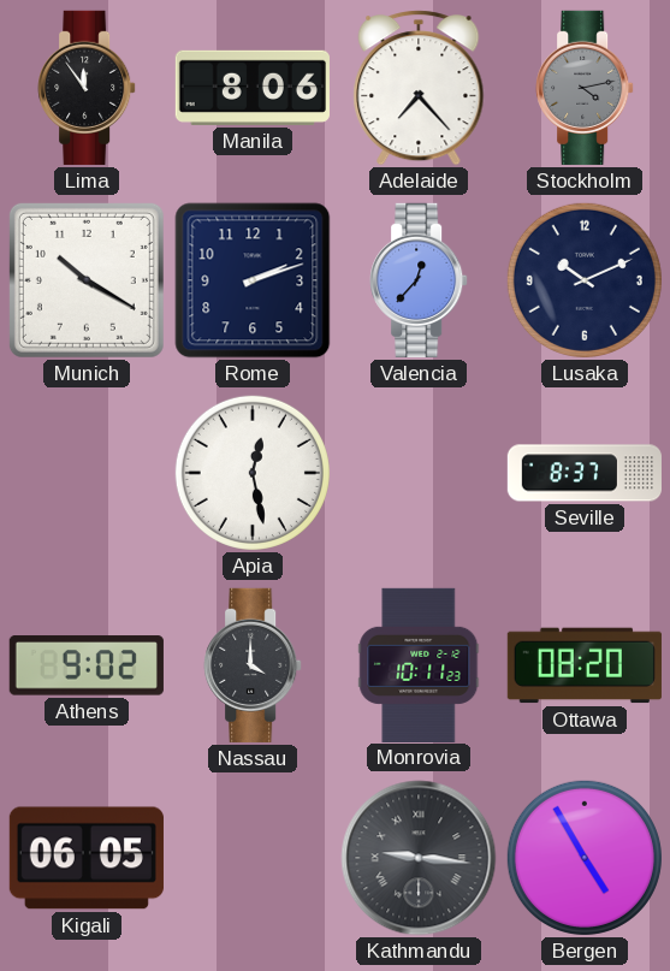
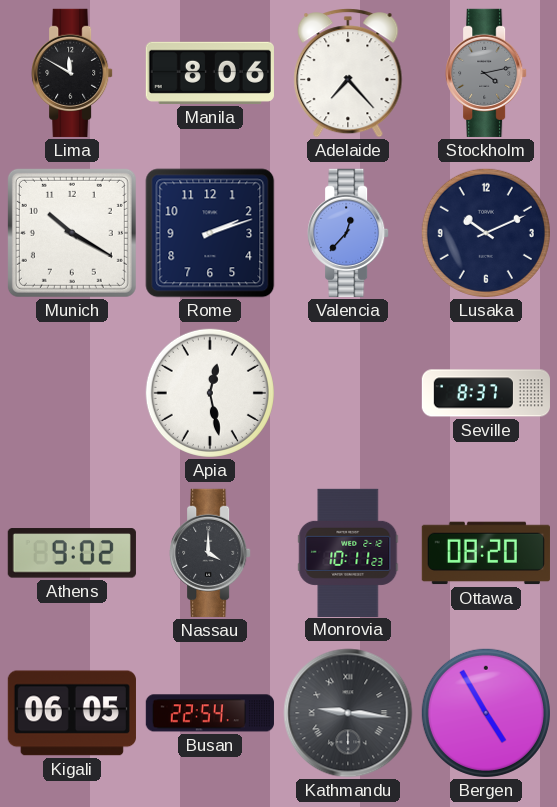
Lima: 11:54 -> 11:50
Busan: none -> 22:54
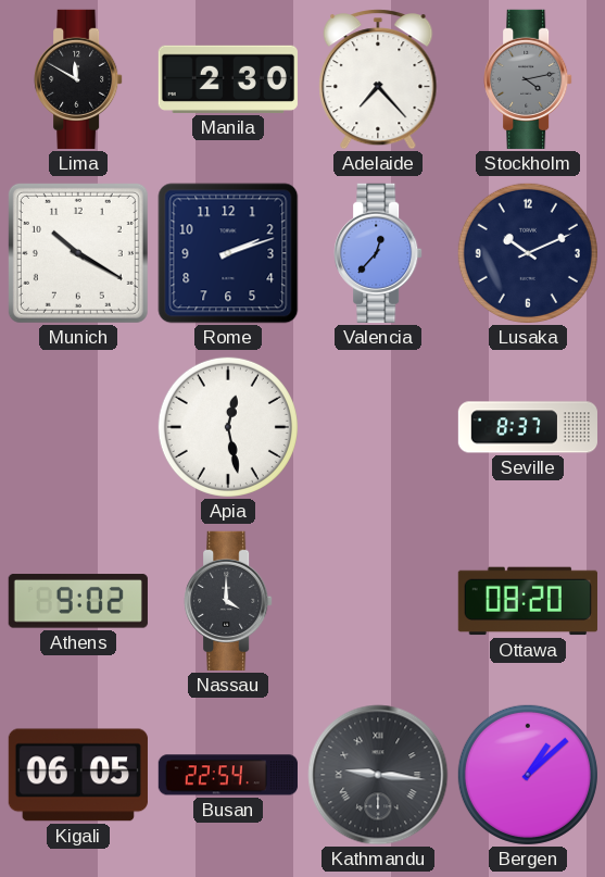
Manila: 8:06 -> 2:30
Monrovia: 10:11 -> none
Bergen: 4:55 -> 1:08
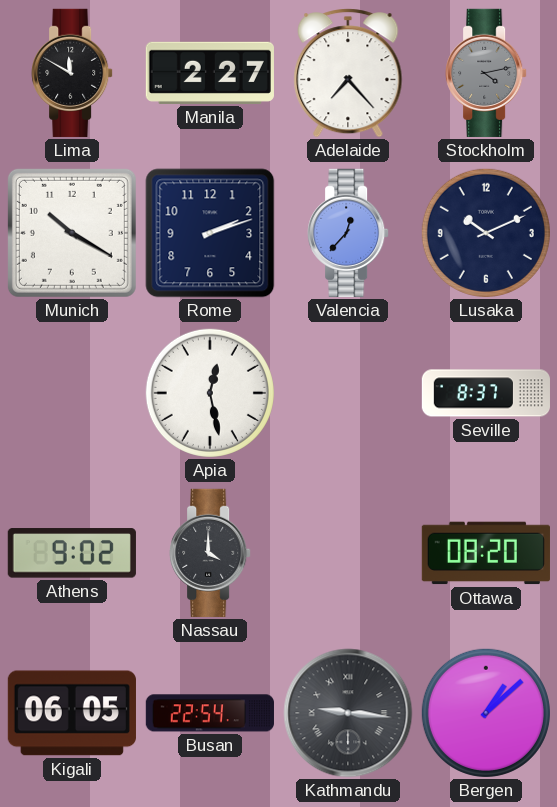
Manila: 2:30 -> 2:27
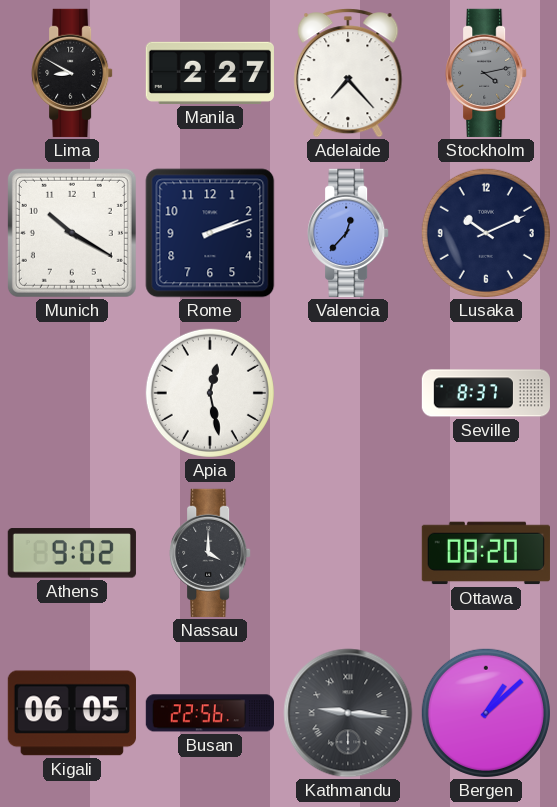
Lima: 11:50 -> 8:50
Busan: 22:54 -> 22:56
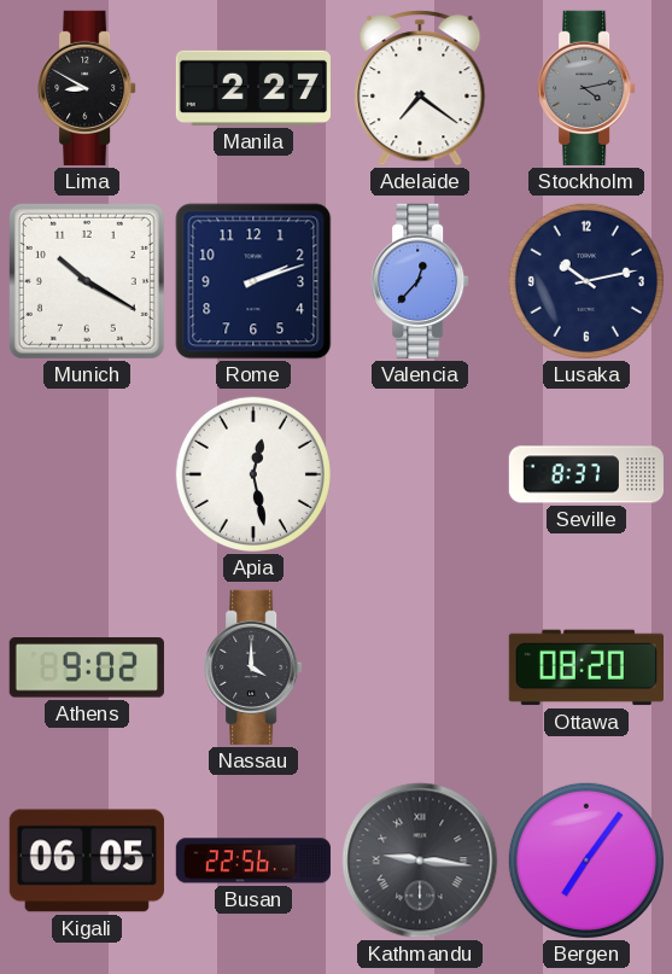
Adelaide: 7:23 -> 7:21
Lusaka: 10:11 -> 10:13
Bergen: 1:08 -> 7:06
